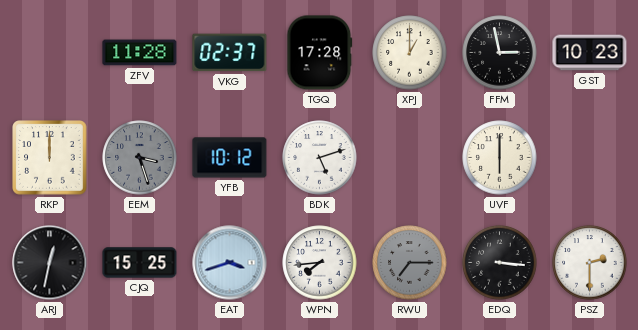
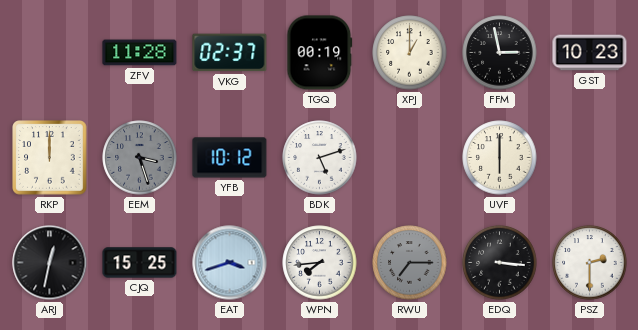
TGQ: 17:28 -> 00:19
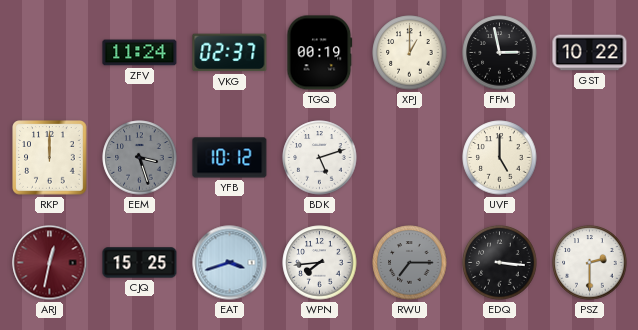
ZFV: 11:28 -> 11:24
GST: 10:23 -> 10:22
UVF: 6:00 -> 5:00
ARJ dial: black -> burgundy
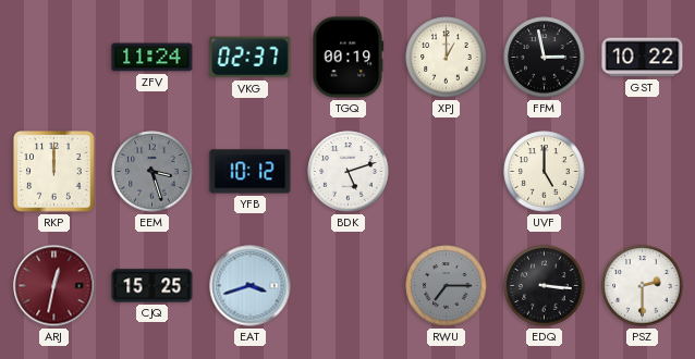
WPN: 7:44 -> none
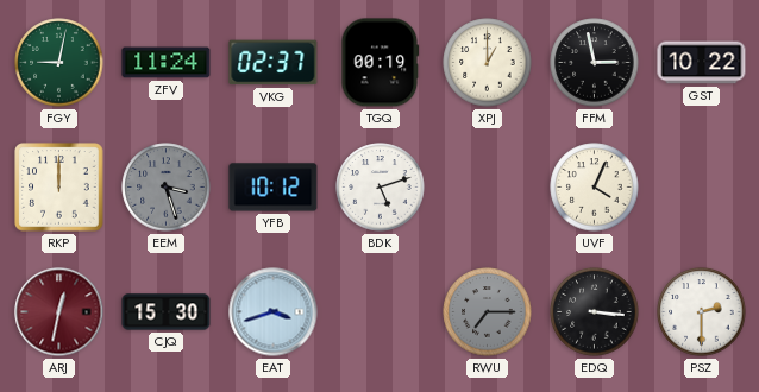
FGY: none -> 9:02
UVF: 5:00 -> 4:04
CJQ: 15:25 -> 15:30
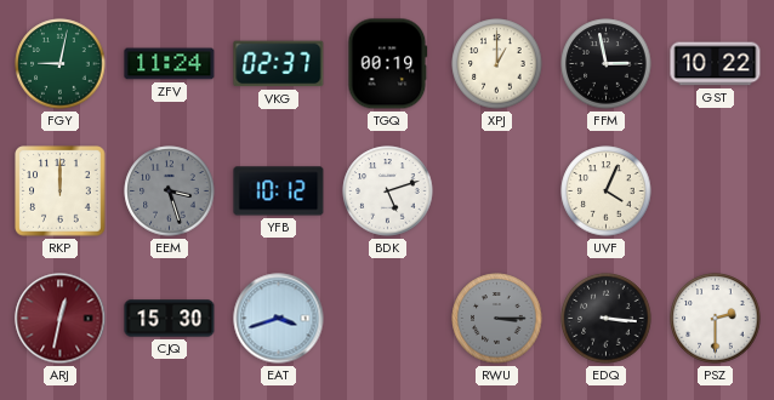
RWU: 7:15 -> 3:15
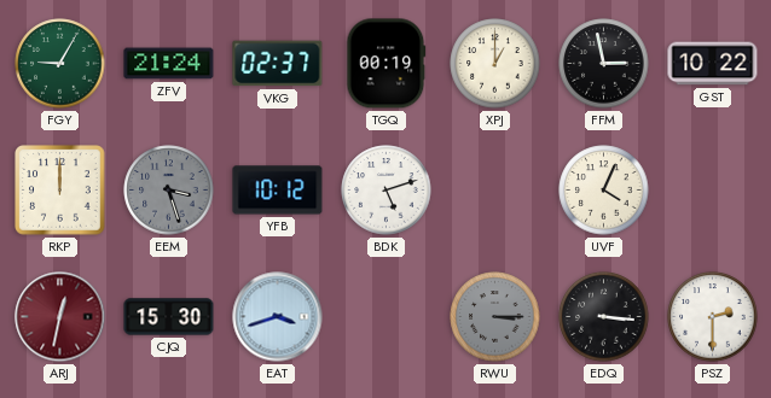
FGY: 9:02 -> 9:05
ZFV: 11:24 -> 21:24
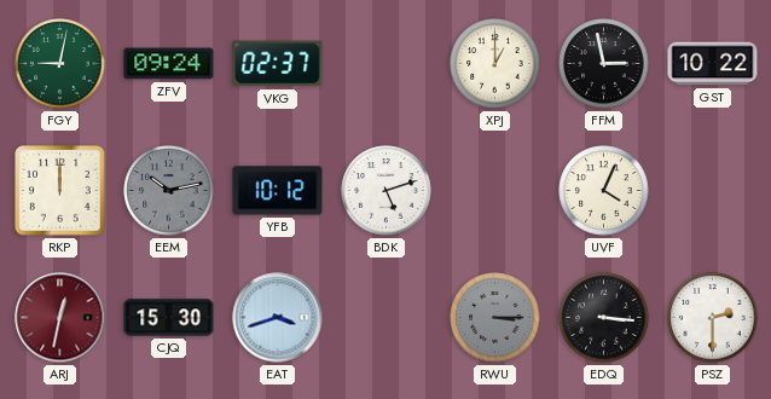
FGY: 9:05 -> 9:02
ZFV: 21:24 -> 09:24
TGQ: 00:19 -> none
EEM: 3:27 -> 10:13
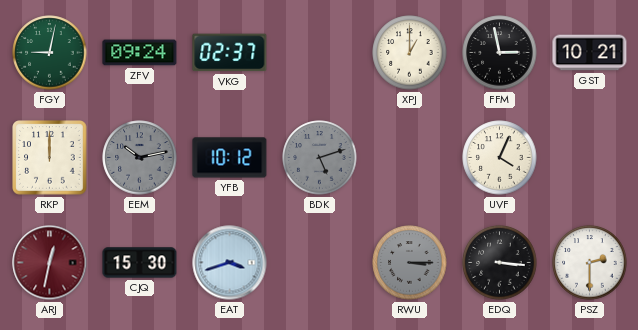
GST: 10:22 -> 10:21
BDK dial: white -> grey
